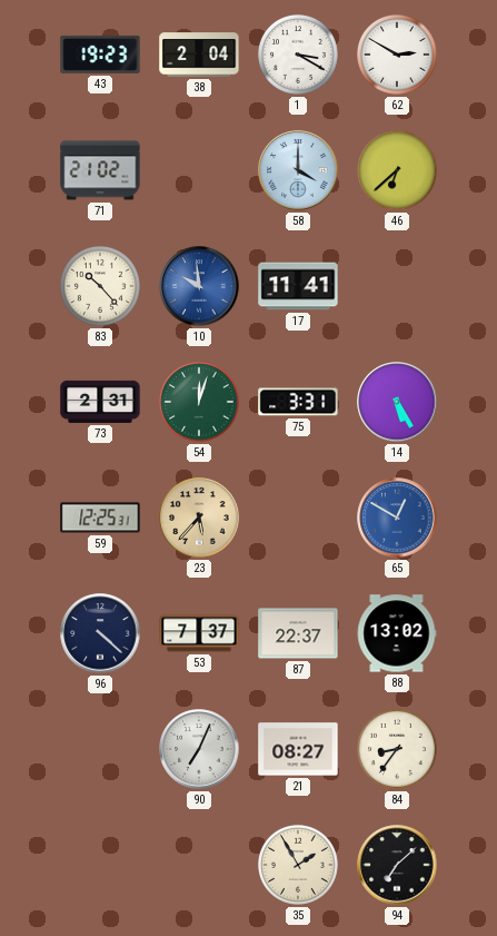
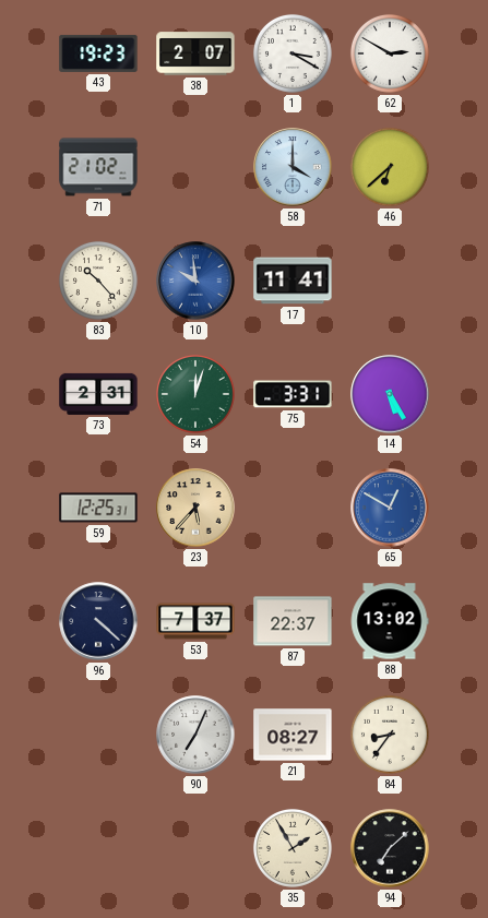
38: 2:04 -> 2:07
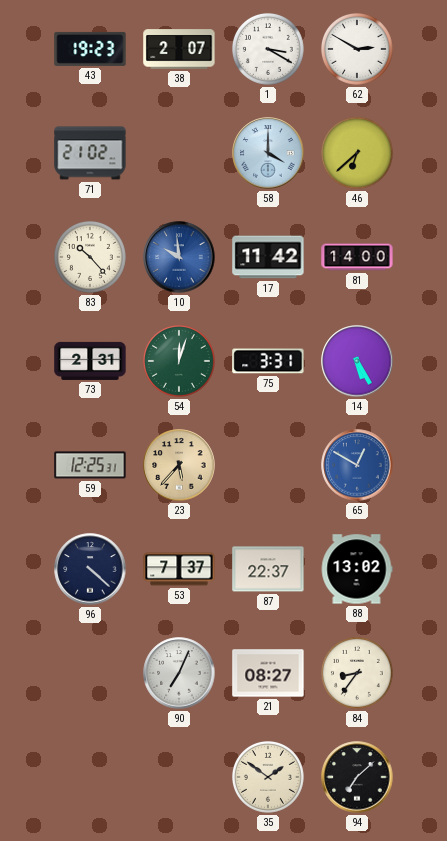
17: 11:41 -> 11:42
81: none -> 14:00
35: 1:55 -> 1:51
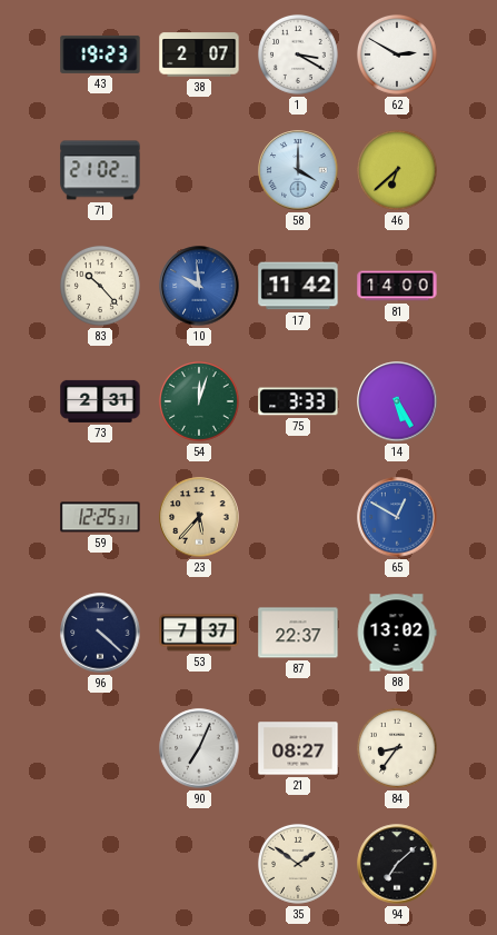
75: 3:31 -> 3:33
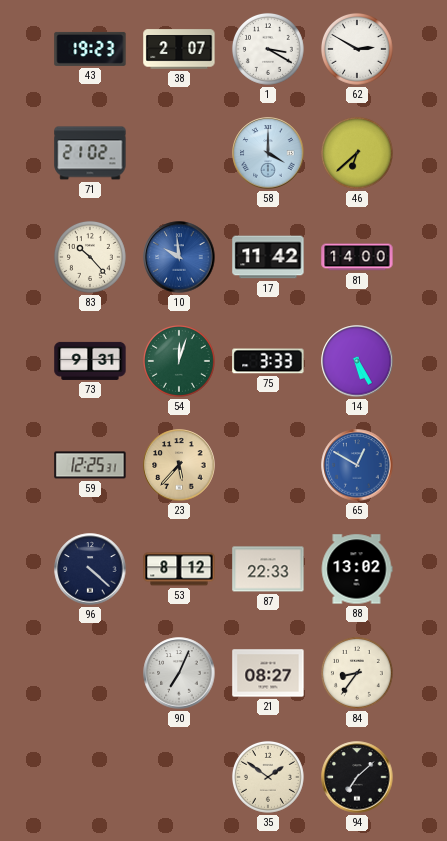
73: 2:31 -> 9:31
53: 7:37 -> 8:12
87: 22:37 -> 22:33
